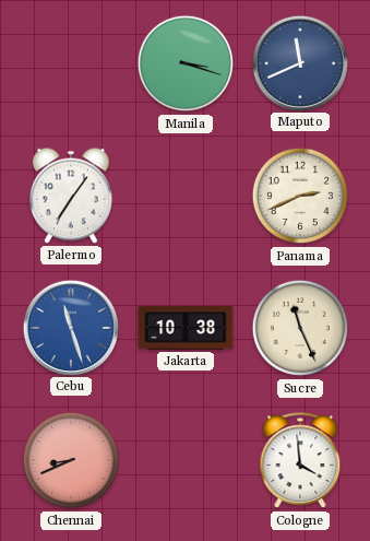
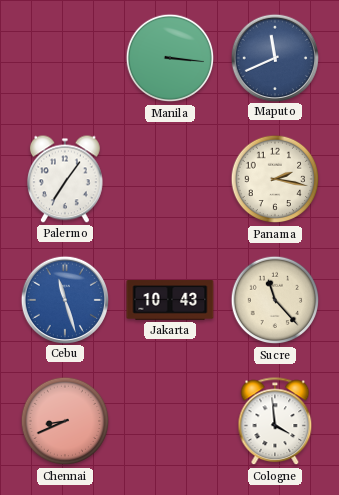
Manila: 3:18 -> 3:16
Panama: 2:41 -> 2:17
Jakarta: 10:38 -> 10:43
Sucre: 11:26 -> 11:23
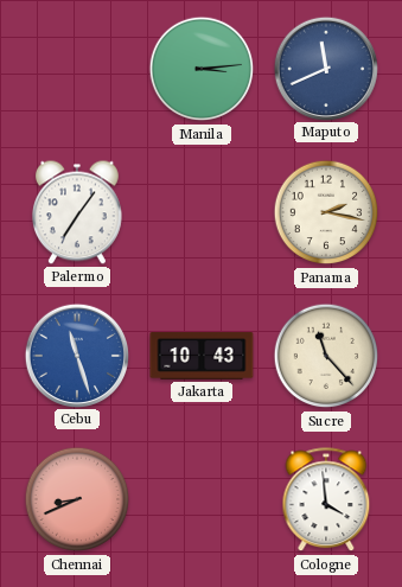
Manila: 3:16 -> 3:14
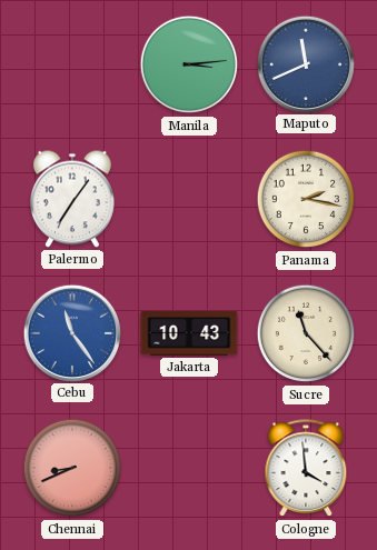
Cebu: 11:27 -> 11:24
